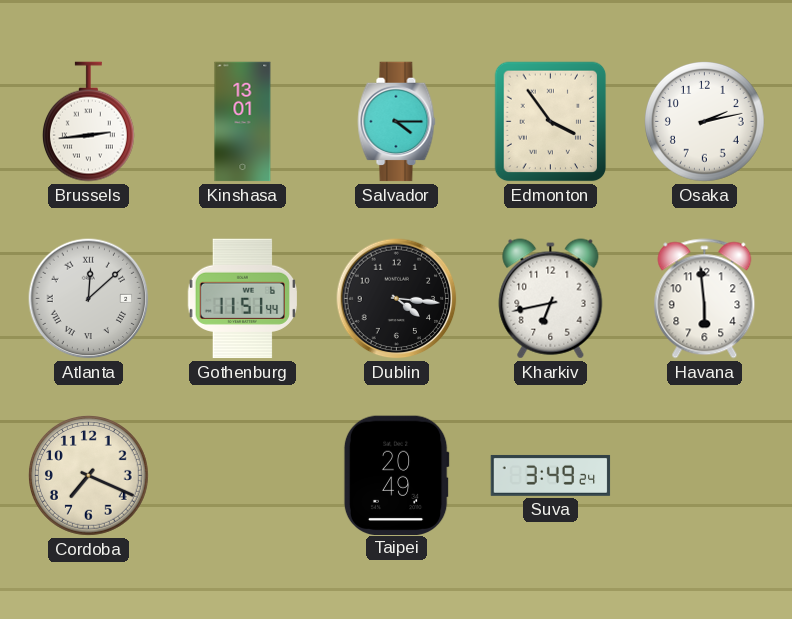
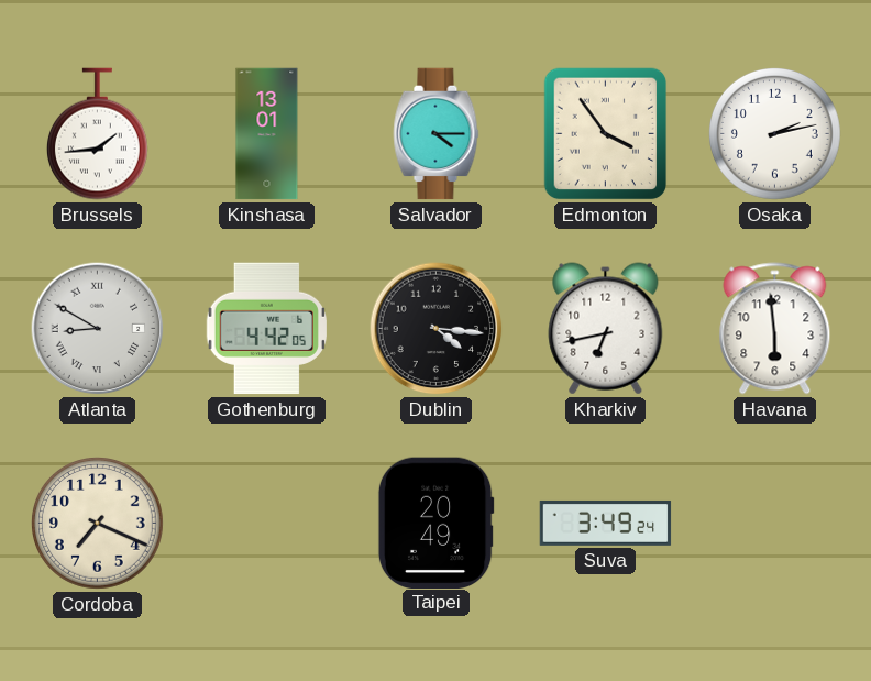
Brussels: 2:44 -> 1:44
Atlanta: 12:08 -> 8:50
Gothenburg: 11:51 -> 4:42
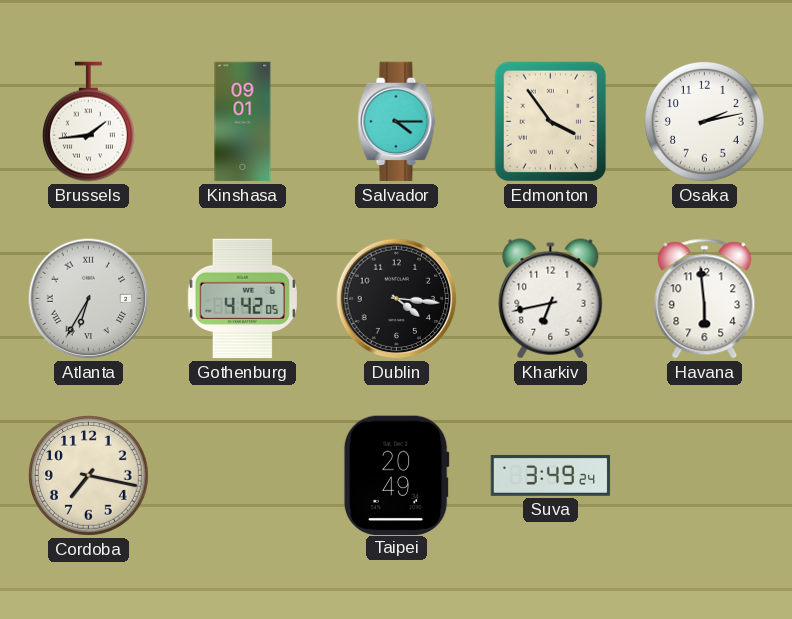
Kinshasa: 13:01 -> 09:01
Atlanta: 8:50 -> 6:35
Cordoba: 7:19 -> 7:17
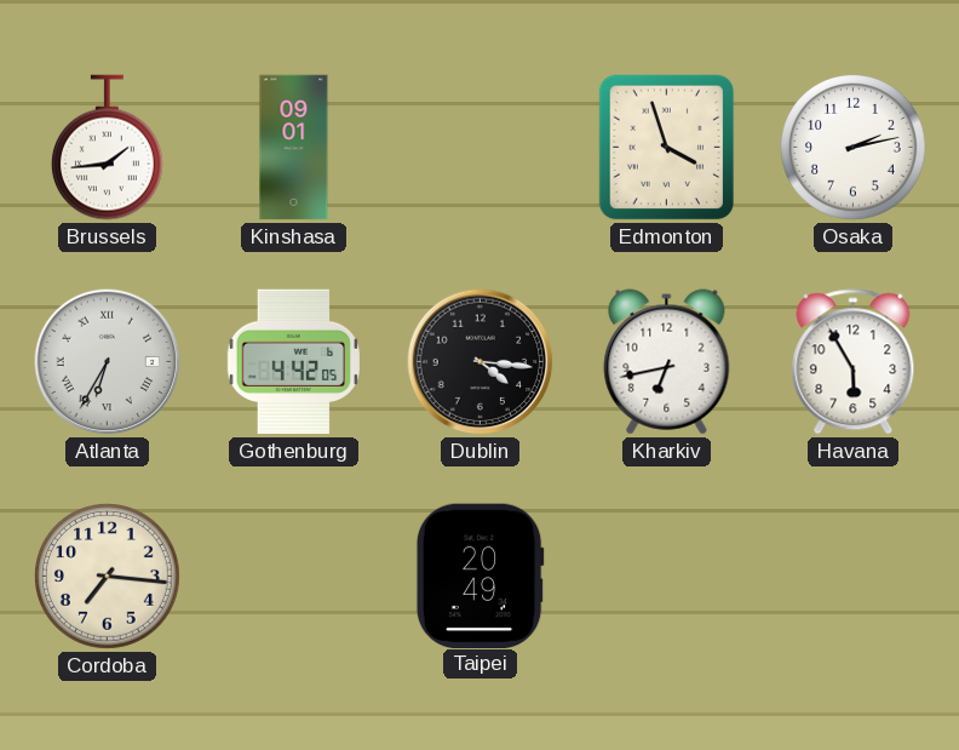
Salvador: 4:15 -> none
Edmonton: 3:54 -> 3:57
Havana: 5:59 -> 5:55
Cordoba: 7:17 -> 7:16
Suva: 3:49 -> none
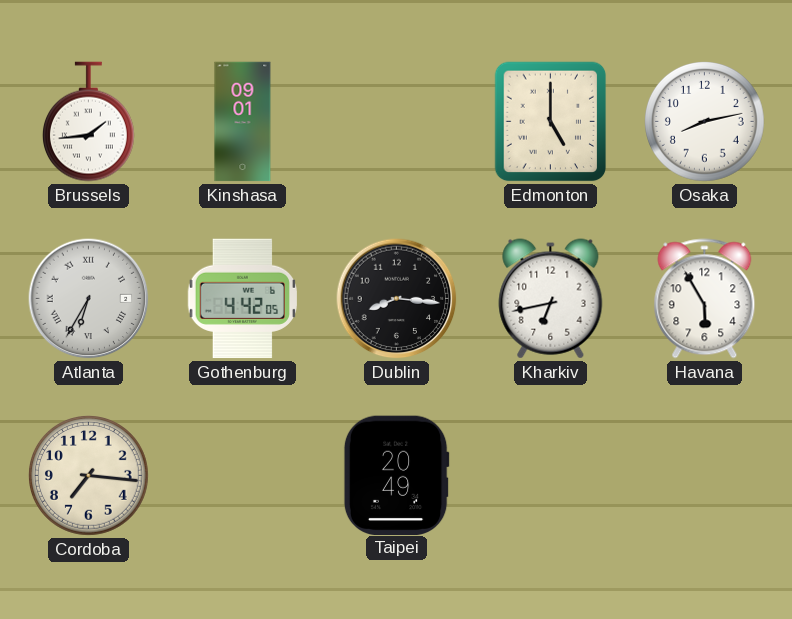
Edmonton: 3:57 -> 5:00
Osaka: 2:13 -> 8:13
Dublin: 4:16 -> 8:16
